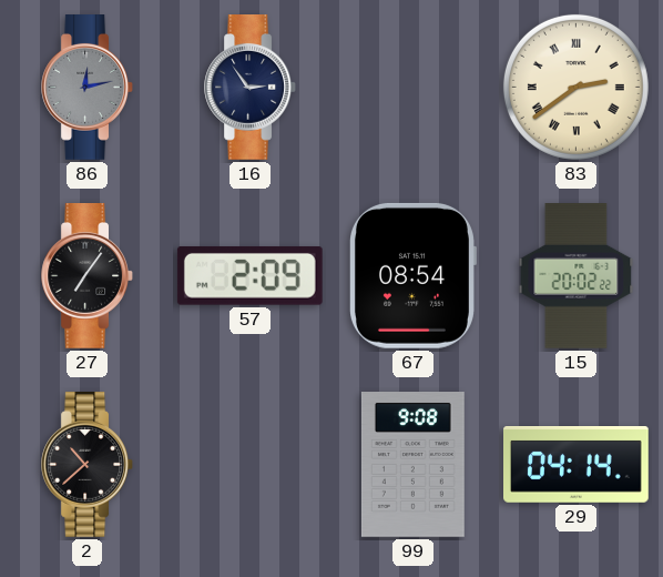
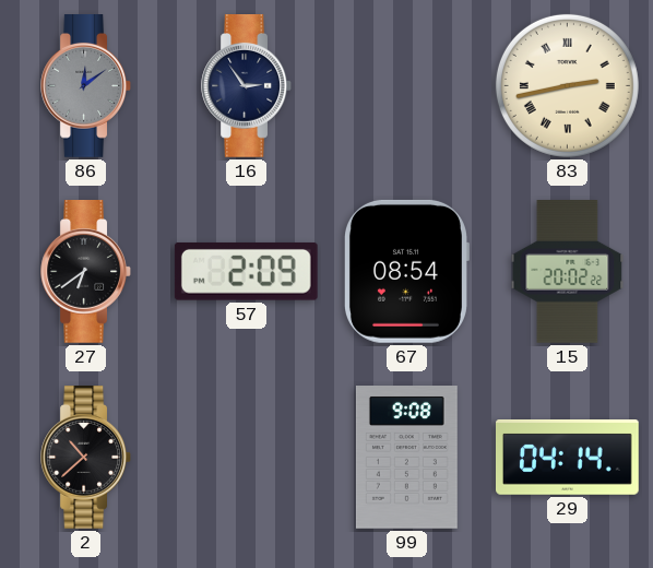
86: 12:13 -> 12:09
83: 2:39 -> 2:43
27: 7:06 -> 6:39
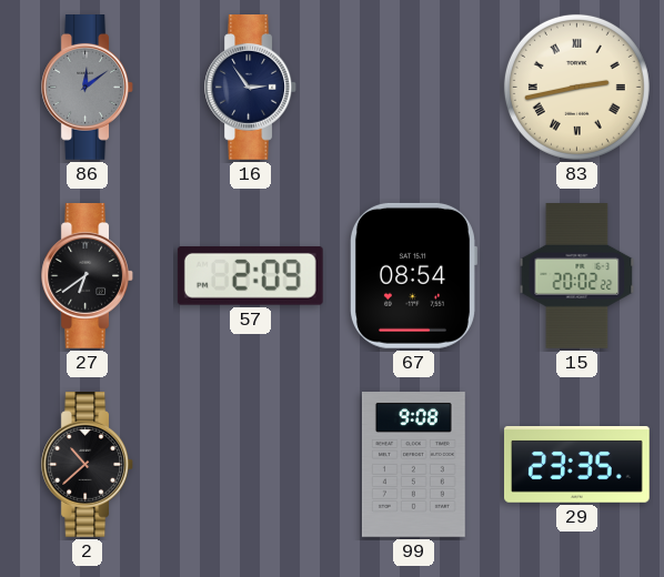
29: 04:14 -> 23:35
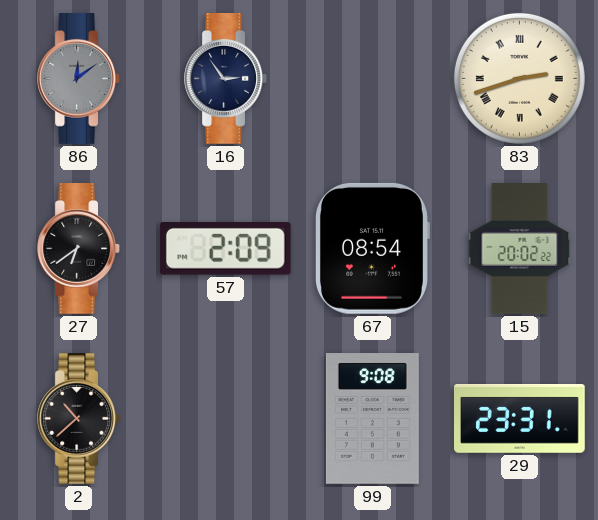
83: 2:43 -> 2:42
29: 23:35 -> 23:31
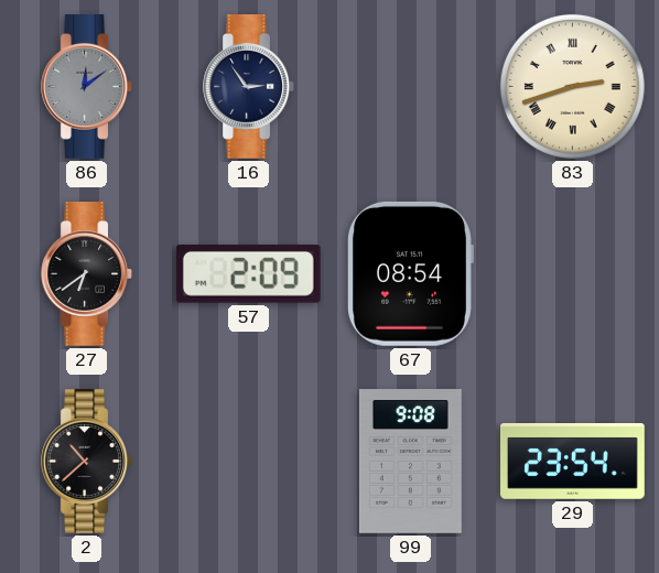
15: 20:02 -> none
29: 23:31 -> 23:54
